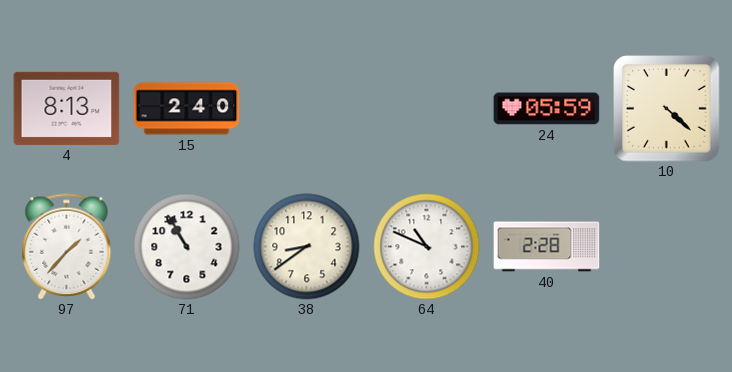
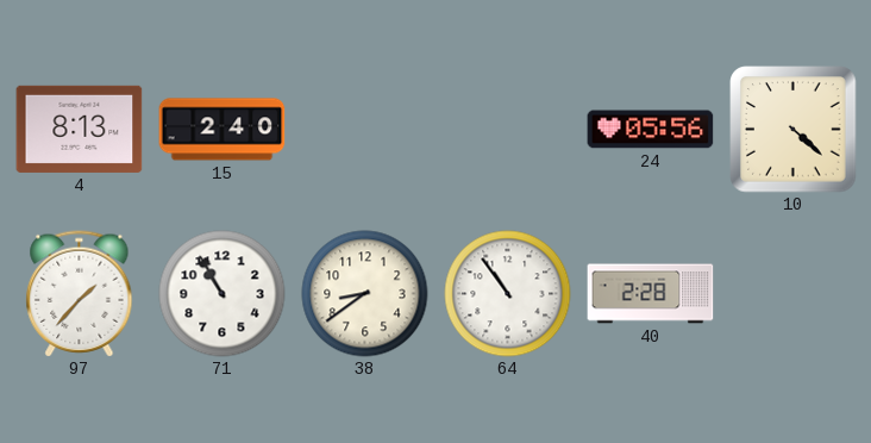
24: 05:59 -> 05:56
64: 10:49 -> 10:54
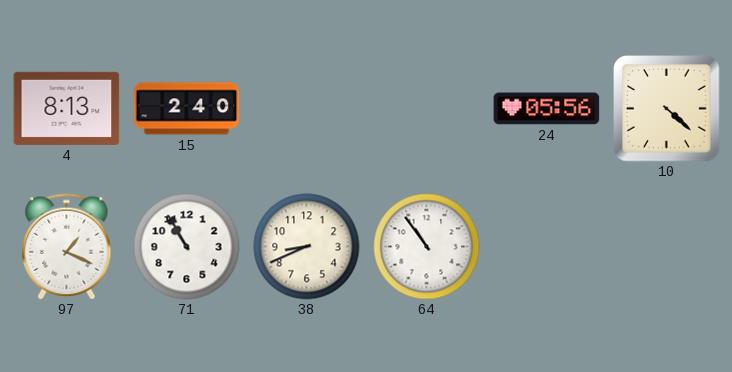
97: 1:37 -> 1:19
38: 8:39 -> 8:41
40: 2:28 -> none
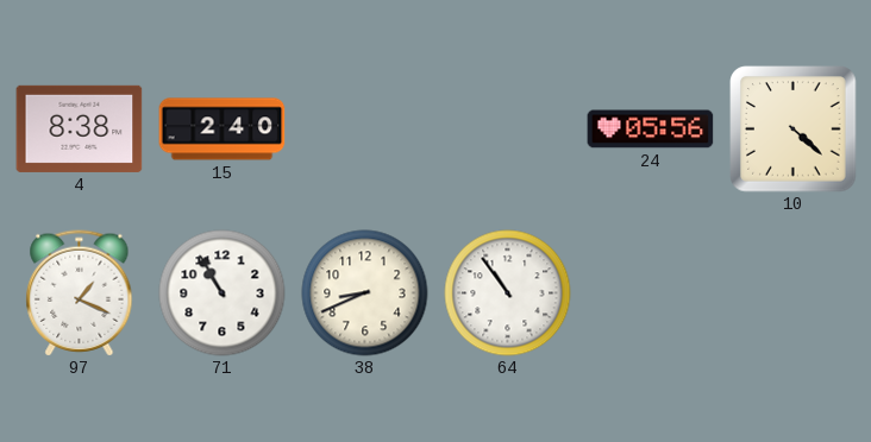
4: 8:13 -> 8:38
